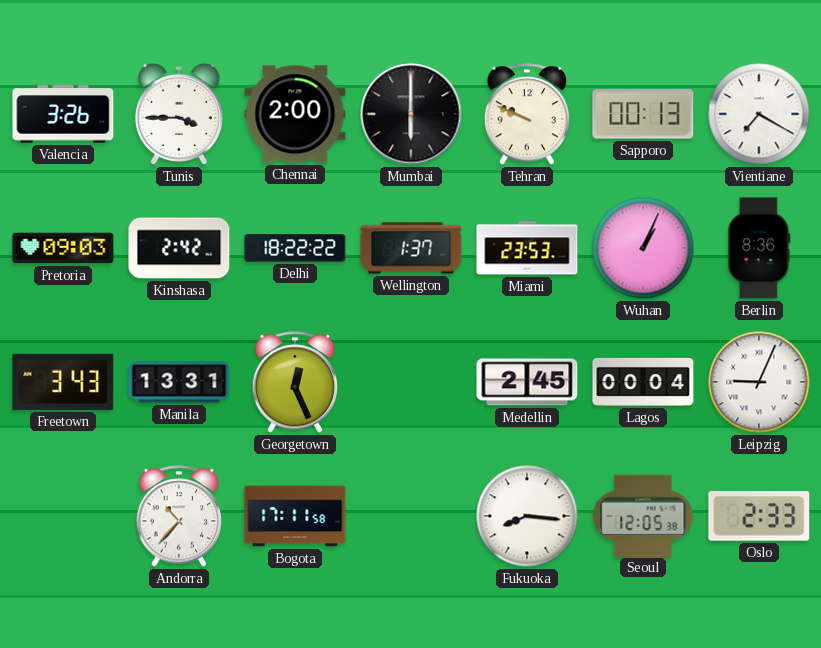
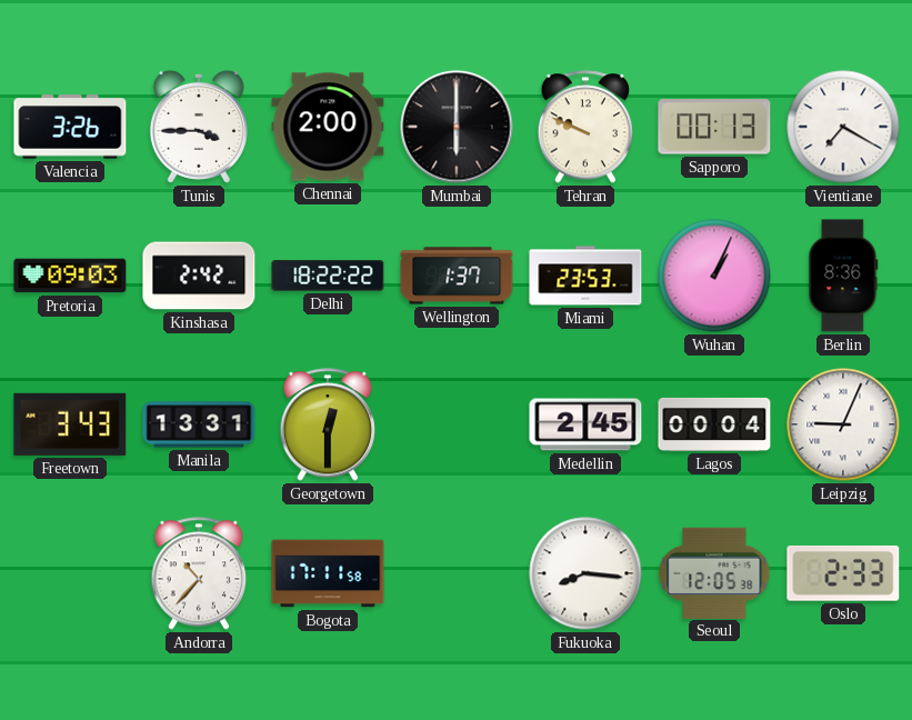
Georgetown: 12:26 -> 12:30
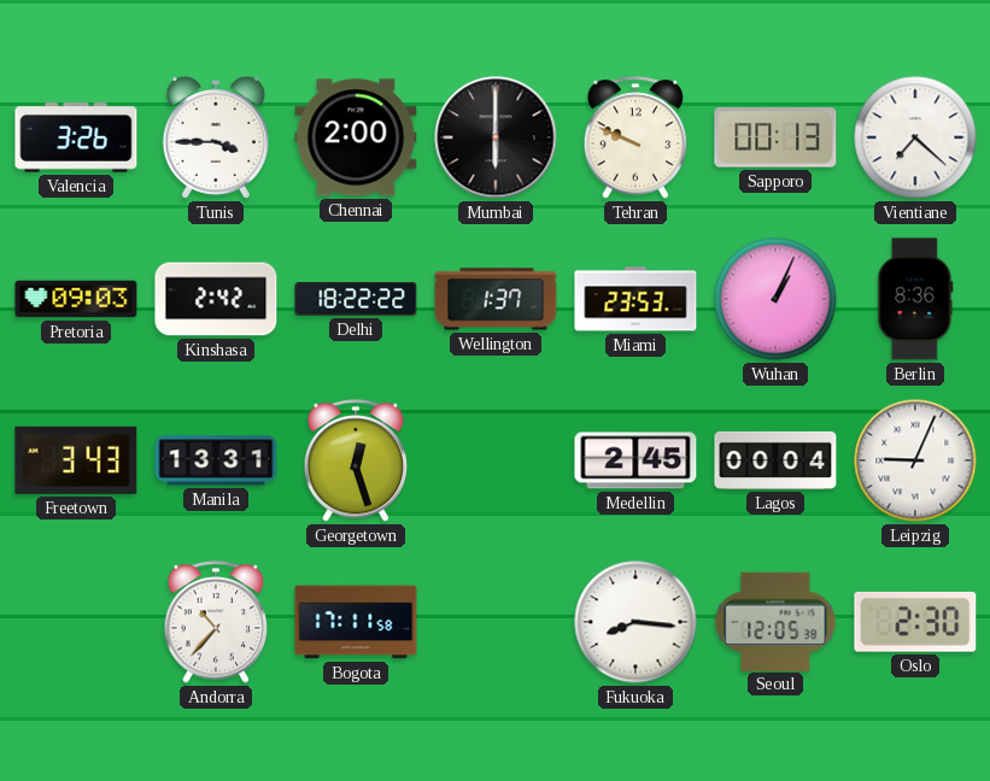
Vientiane: 7:20 -> 7:22
Georgetown: 12:30 -> 12:27
Oslo: 2:33 -> 2:30
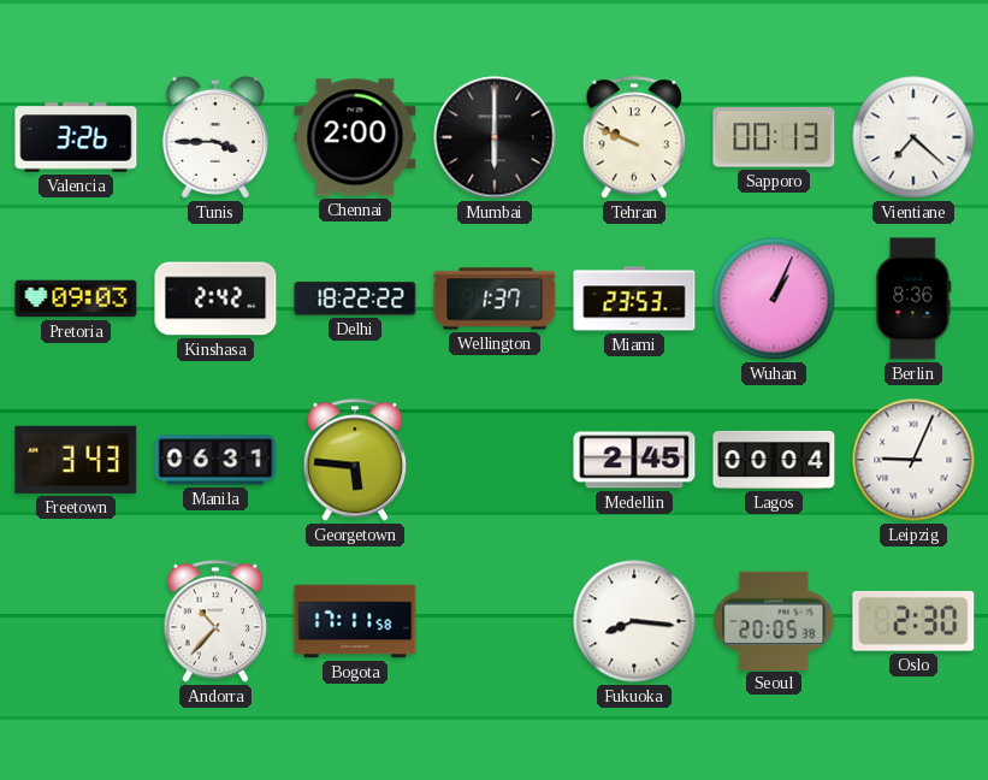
Manila: 13:31 -> 06:31
Georgetown: 12:27 -> 5:46
Seoul: 12:05 -> 20:05
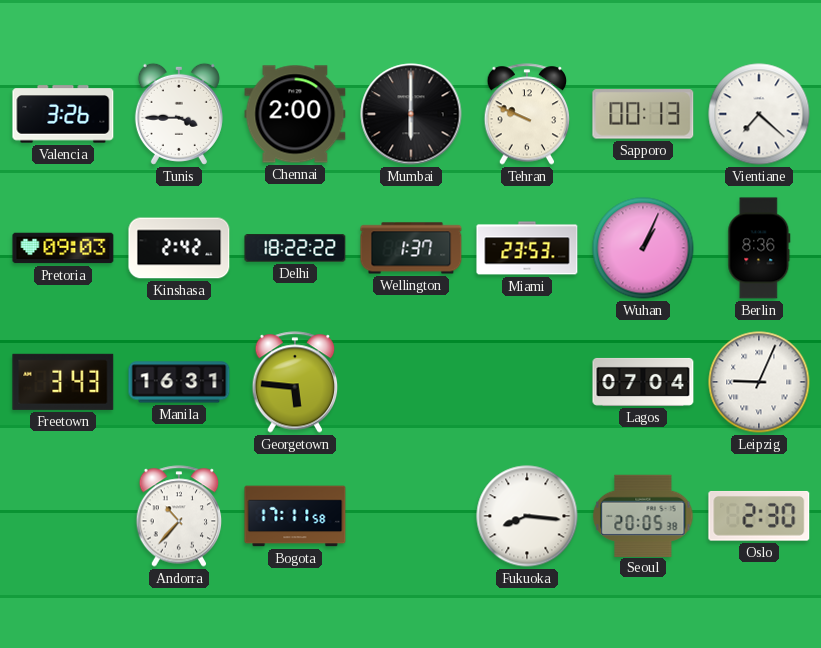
Manila: 06:31 -> 16:31
Medellin: 2:45 -> none
Lagos: 00:04 -> 07:04
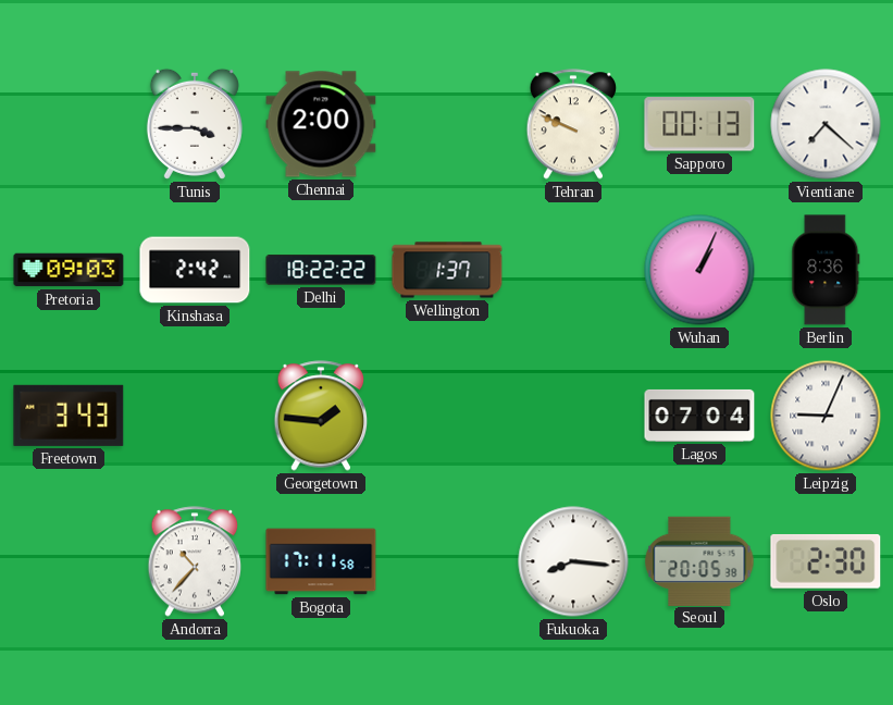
Valencia: 3:26 -> none
Mumbai: 6:00 -> none
Miami: 23:53 -> none
Manila: 16:31 -> none
Georgetown: 5:46 -> 1:46
